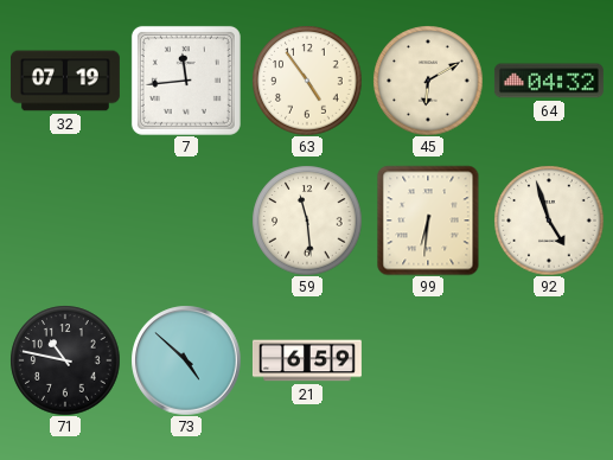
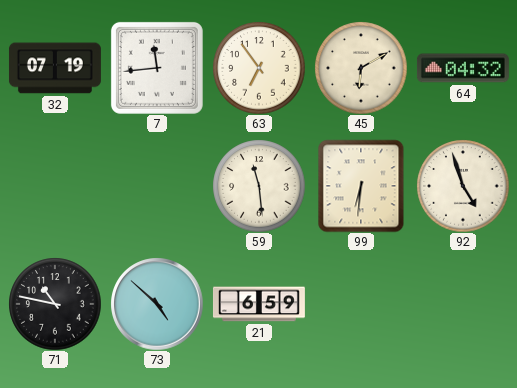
63: 4:54 -> 6:54
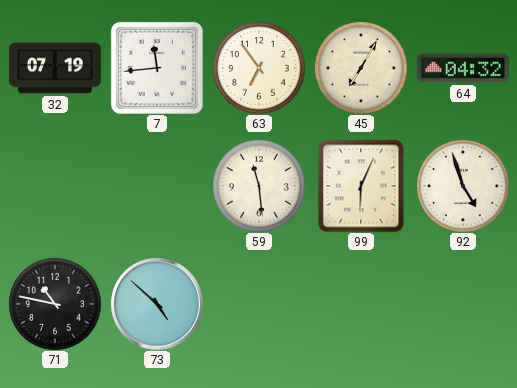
45: 6:10 -> 7:05
99: 6:31 -> 6:04
21: 6:59 -> none
